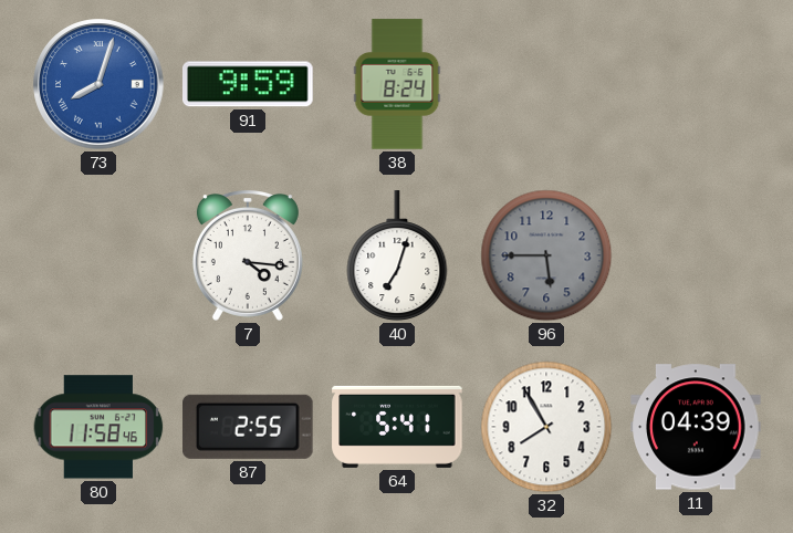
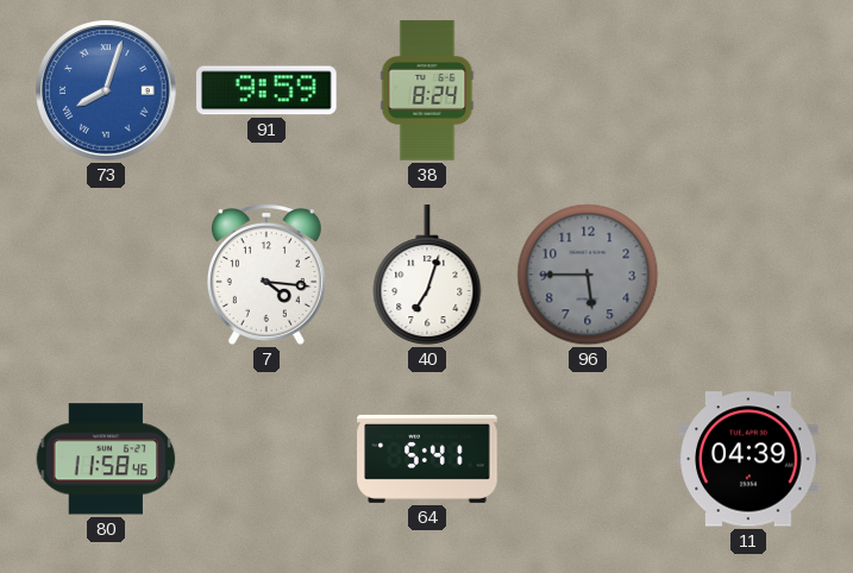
87: 2:55 -> none
32: 7:55 -> none
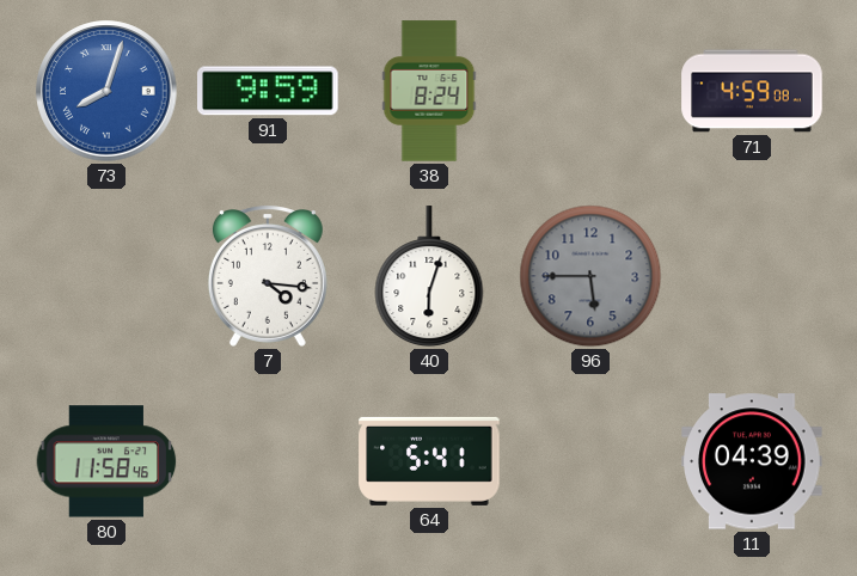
71: none -> 4:59
40: 7:03 -> 6:03
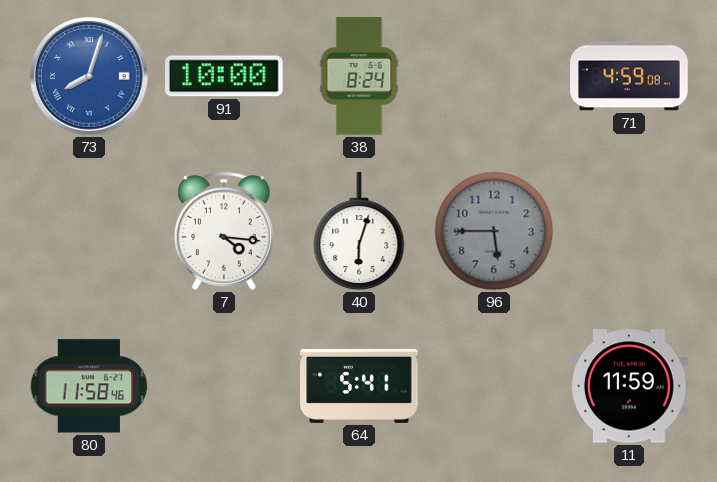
91: 9:59 -> 10:00
11: 04:39 -> 11:59
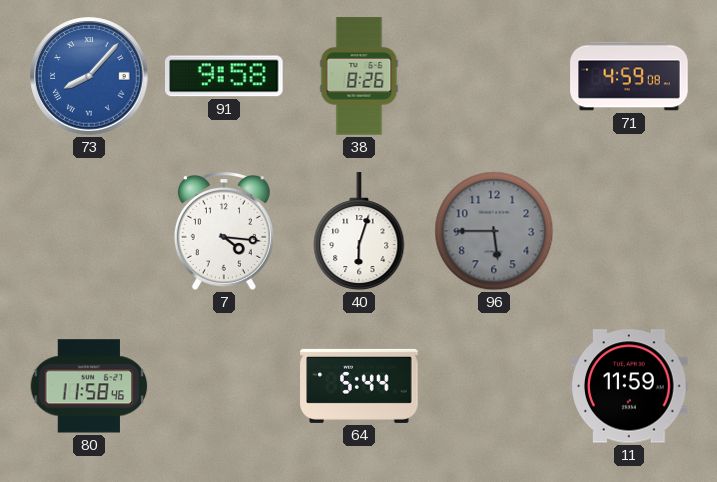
73: 8:03 -> 8:07
91: 10:00 -> 9:58
38: 8:24 -> 8:26
64: 5:41 -> 5:44
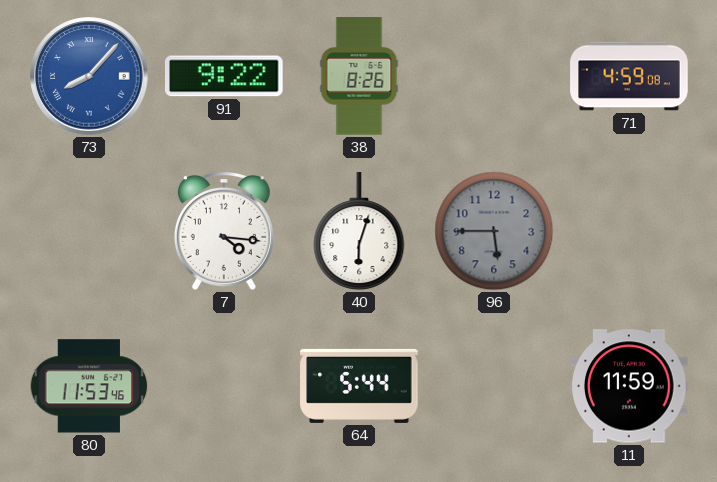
91: 9:58 -> 9:22
80: 11:58 -> 11:53
